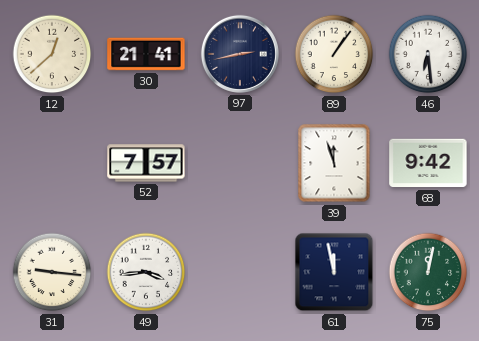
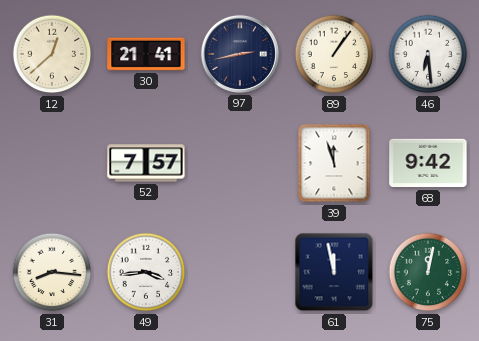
31: 9:16 -> 8:16
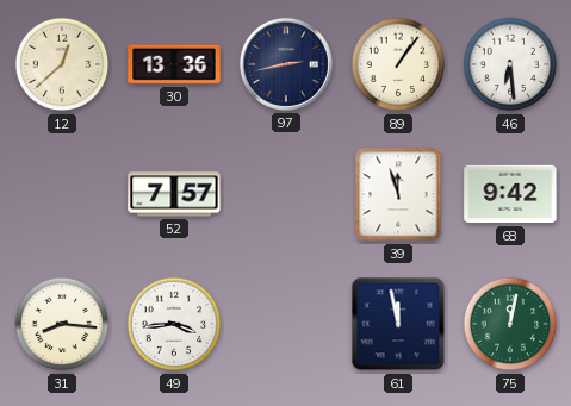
30: 21:41 -> 13:36
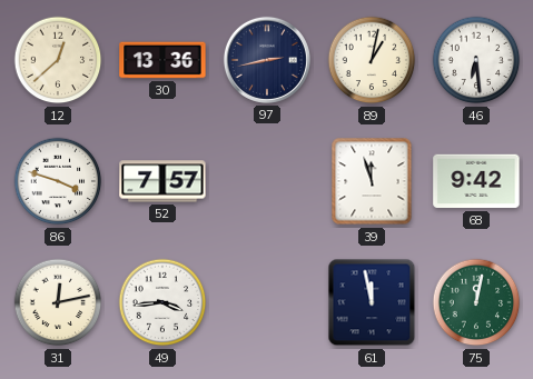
89: 1:06 -> 1:02
86: none -> 3:48
31: 8:16 -> 12:13
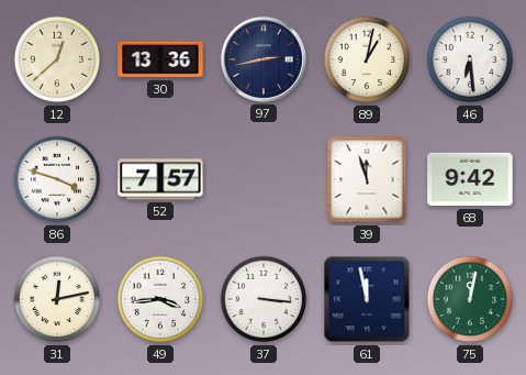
37: none -> 3:16
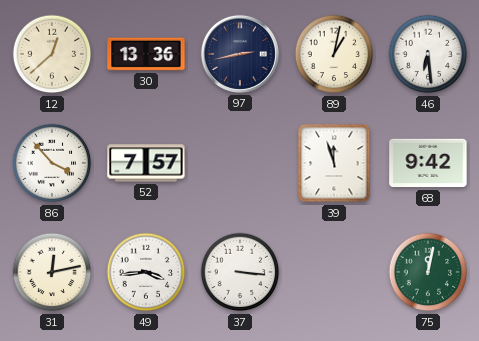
86: 3:48 -> 3:53
61: 11:58 -> none
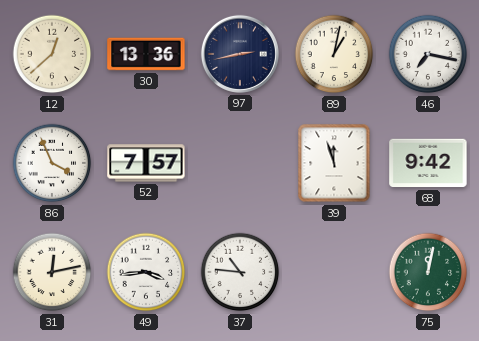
46: 6:29 -> 7:17
86: 3:53 -> 3:56
37: 3:16 -> 10:46
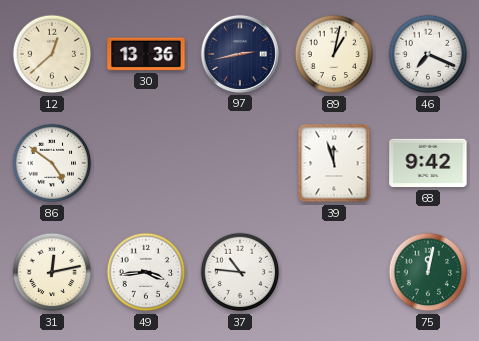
46: 7:17 -> 7:19
86: 3:56 -> 4:51
52: 7:57 -> none
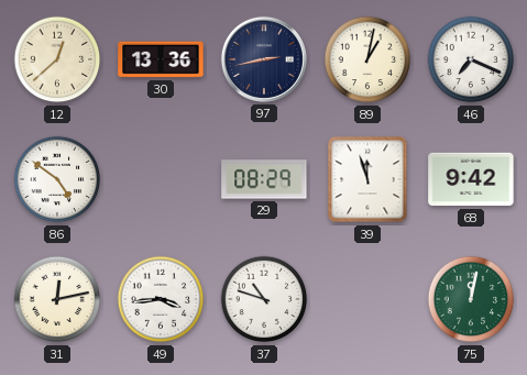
29: none -> 08:29
37: 10:46 -> 10:48
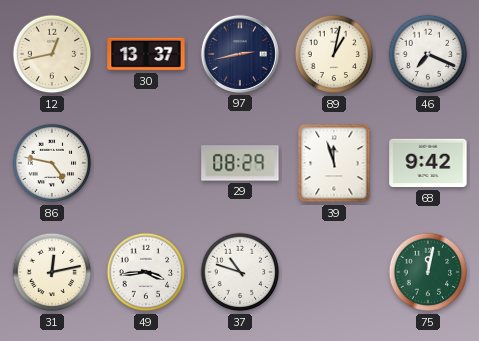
12: 12:38 -> 12:43
30: 13:36 -> 13:37
86: 4:51 -> 4:47
